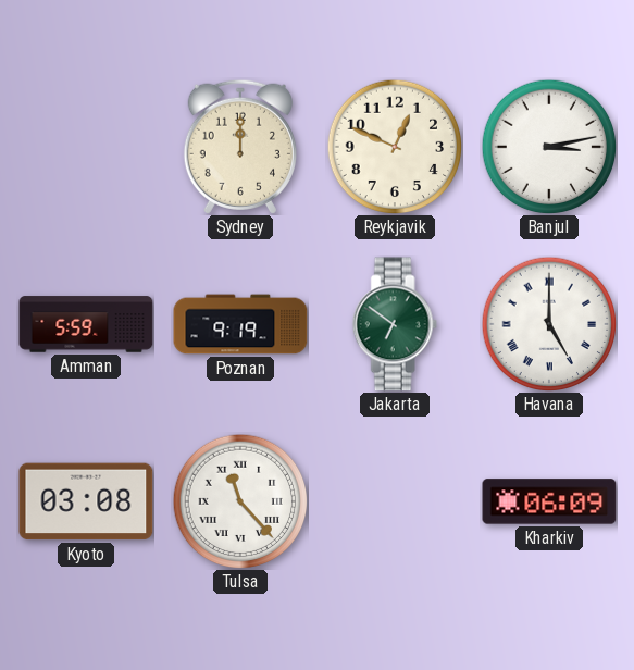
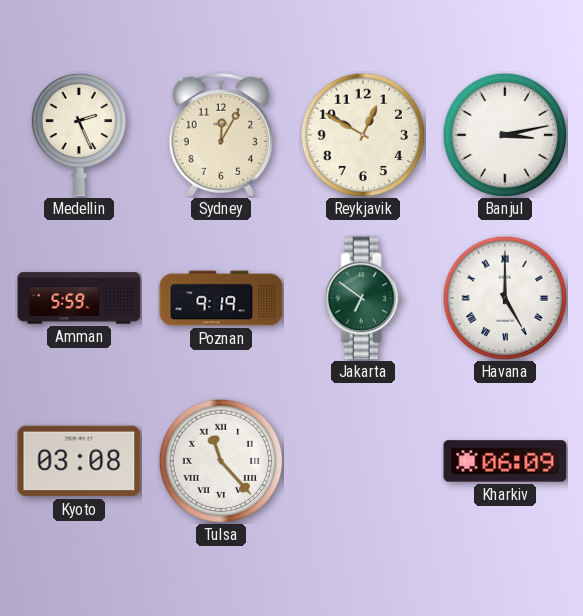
Medellin: none -> 2:26
Sydney: 12:00 -> 12:05
Reykjavik: 12:49 -> 12:50
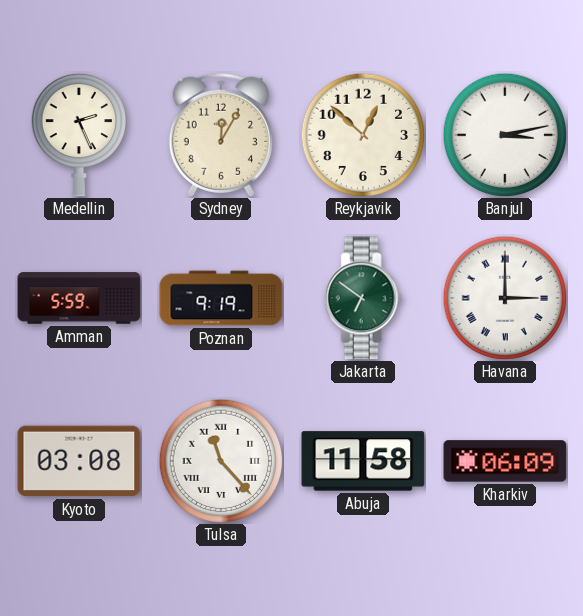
Reykjavik: 12:50 -> 12:52
Havana: 5:00 -> 3:00
Abuja: none -> 11:58
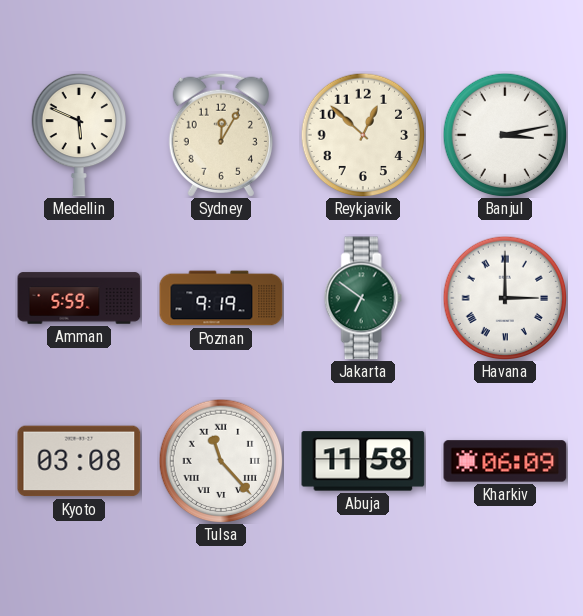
Medellin: 2:26 -> 5:49
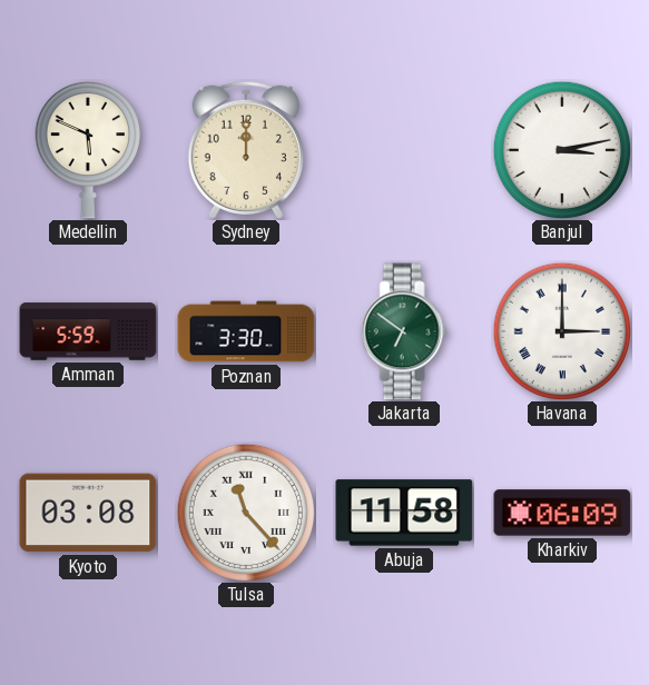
Sydney: 12:05 -> 12:00
Reykjavik: 12:52 -> none
Poznan: 9:19 -> 3:30
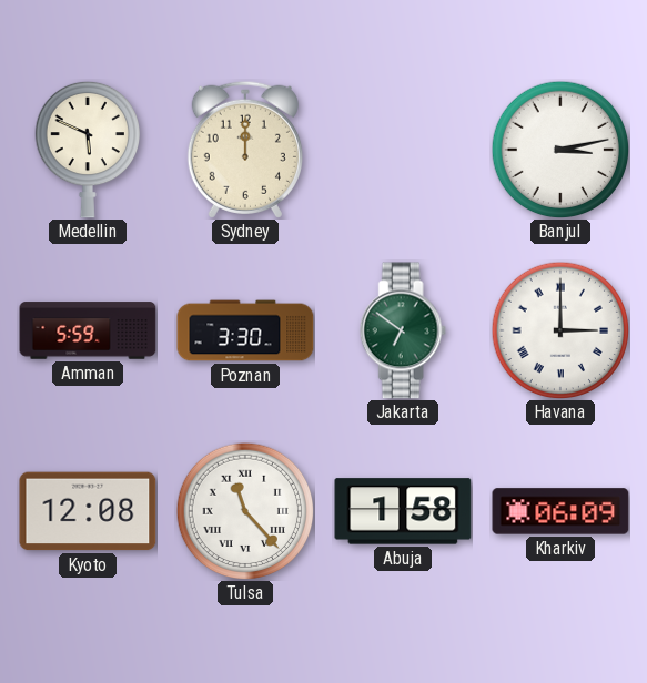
Kyoto: 03:08 -> 12:08
Abuja: 11:58 -> 1:58
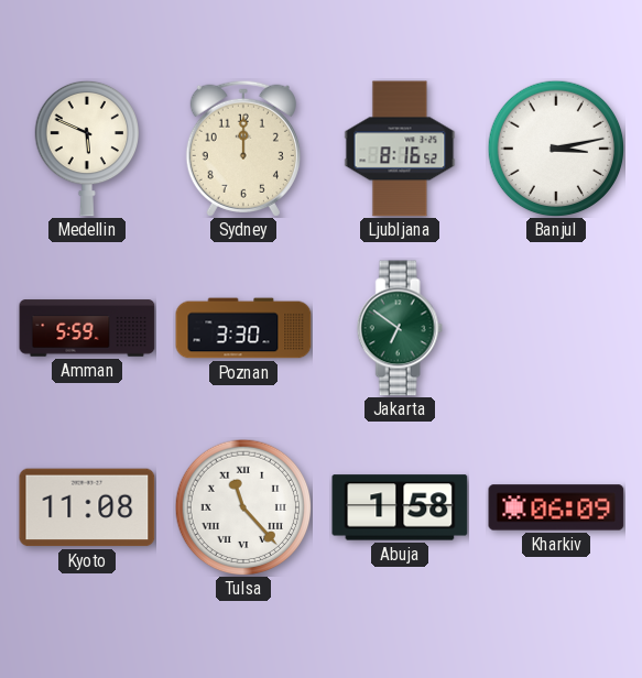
Ljubljana: none -> 8:16
Havana: 3:00 -> none
Kyoto: 12:08 -> 11:08
